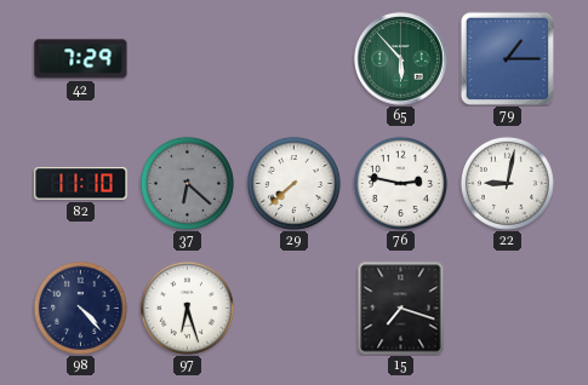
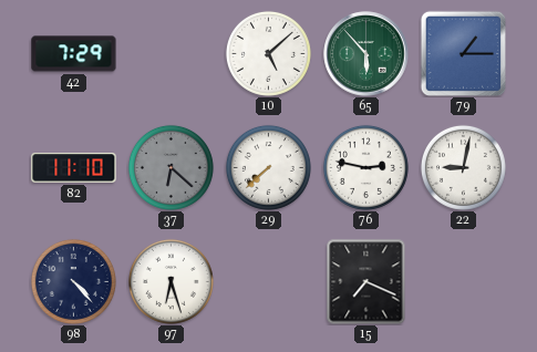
10: none -> 5:08
15: 7:18 -> 7:19
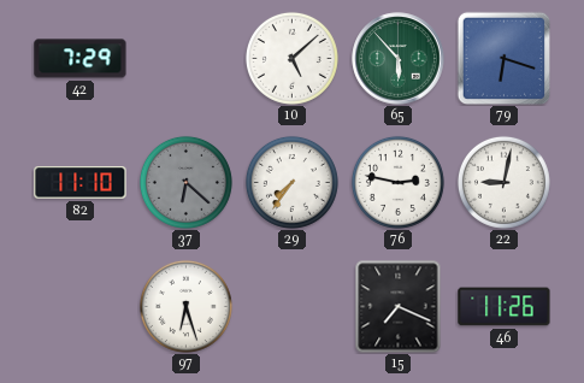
79: 1:15 -> 6:18
29: 7:38 -> 7:36
98: 4:23 -> none
46: none -> 11:26
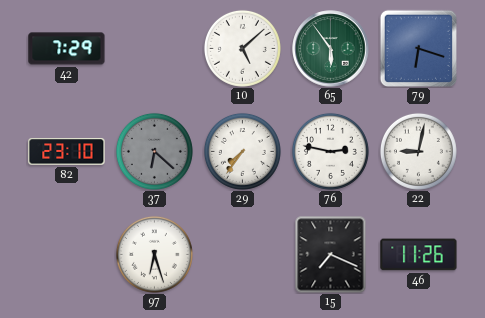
65: 5:53 -> 5:54
82: 11:10 -> 23:10
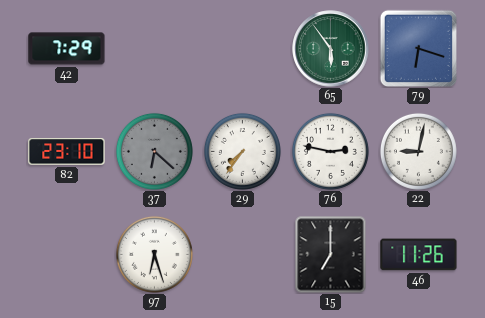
10: 5:08 -> none
15: 7:19 -> 7:00
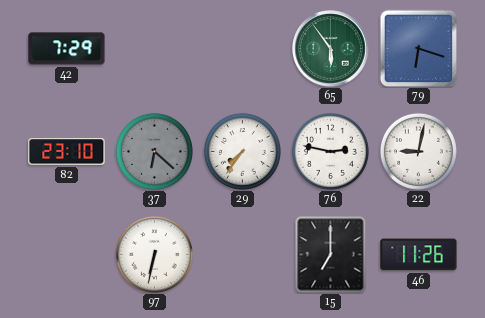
97: 6:27 -> 6:32
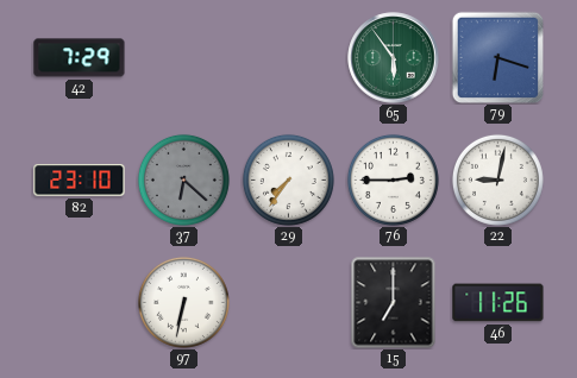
76: 2:47 -> 2:45
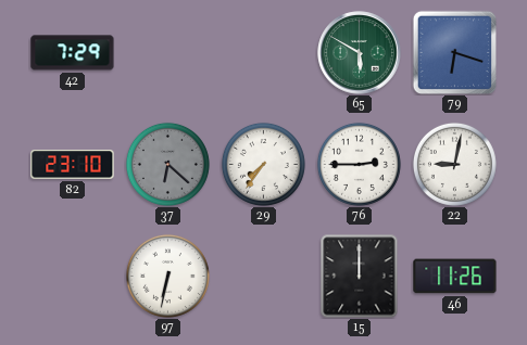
65: 5:54 -> 5:50
15: 7:00 -> 12:00
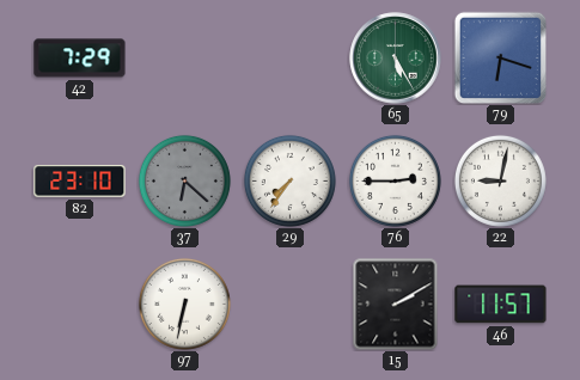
65: 5:50 -> 5:25
15: 12:00 -> 2:10
46: 11:26 -> 11:57
